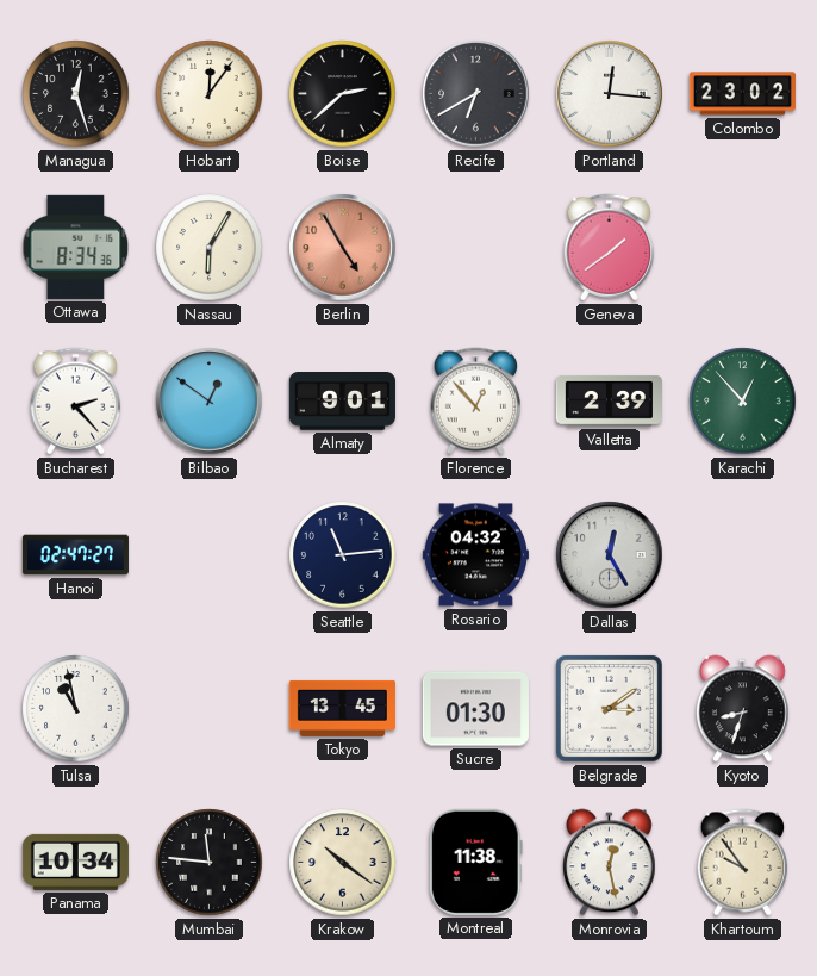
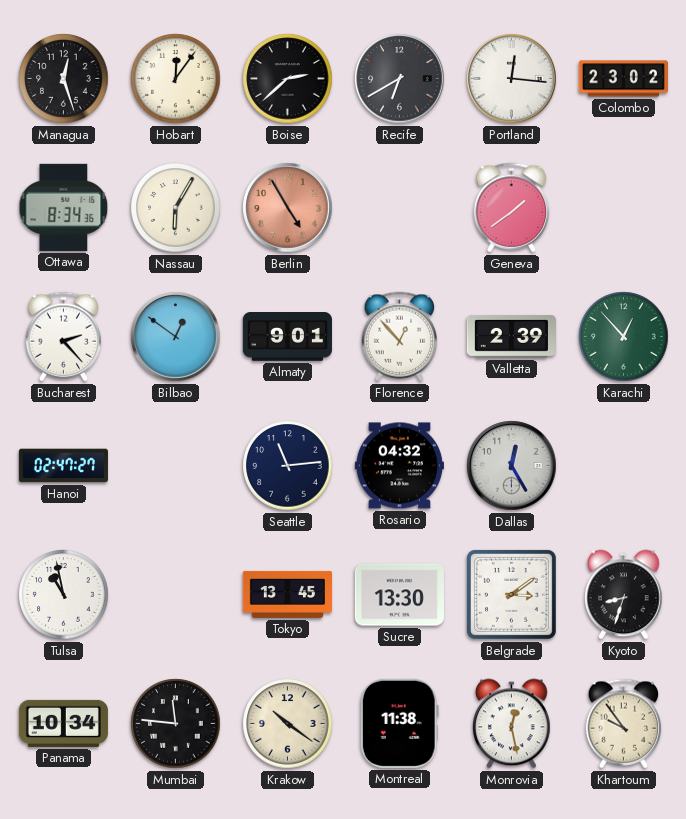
Sucre: 01:30 -> 13:30
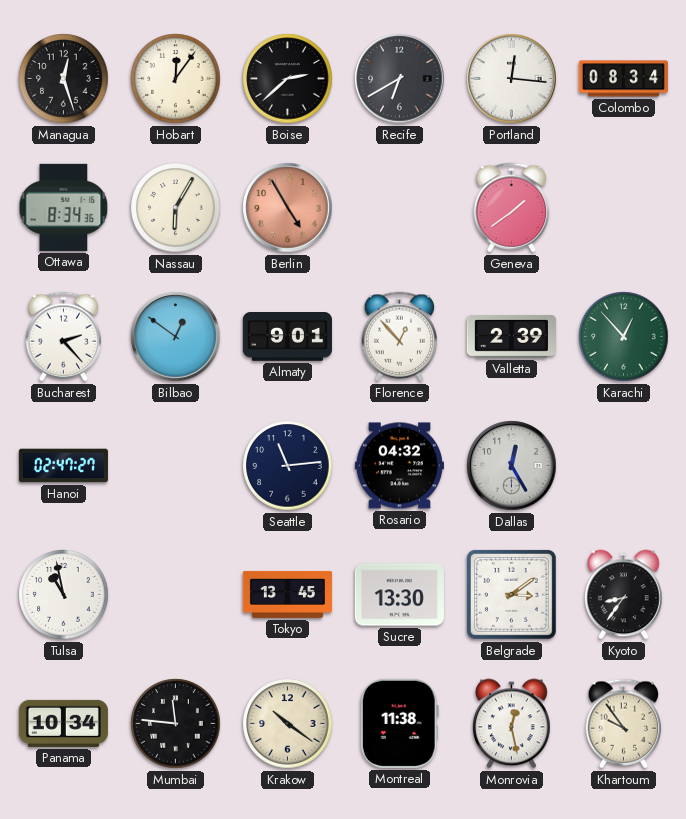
Colombo: 23:02 -> 08:34
Kyoto: 8:33 -> 8:36
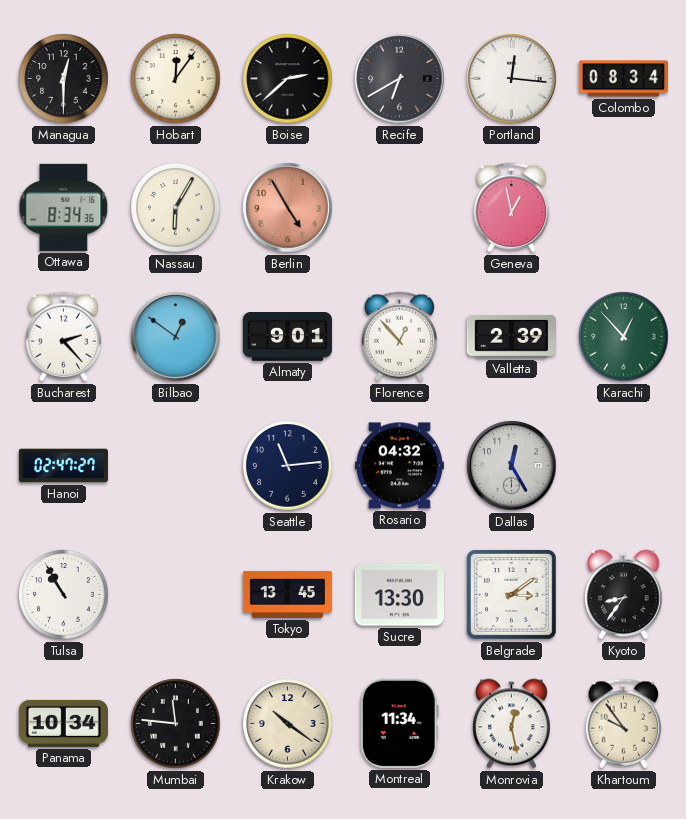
Managua: 12:27 -> 12:30
Geneva: 1:39 -> 12:58
Tulsa: 10:58 -> 10:55
Montreal: 11:38 -> 11:34
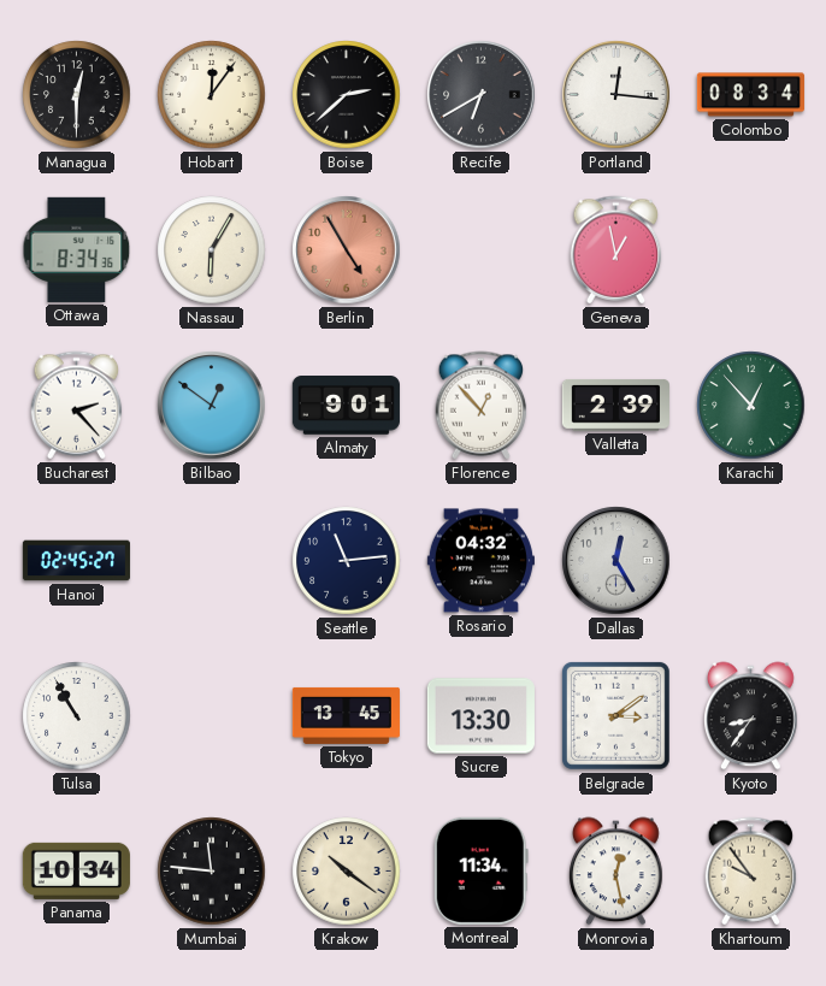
Hanoi: 02:47 -> 02:45
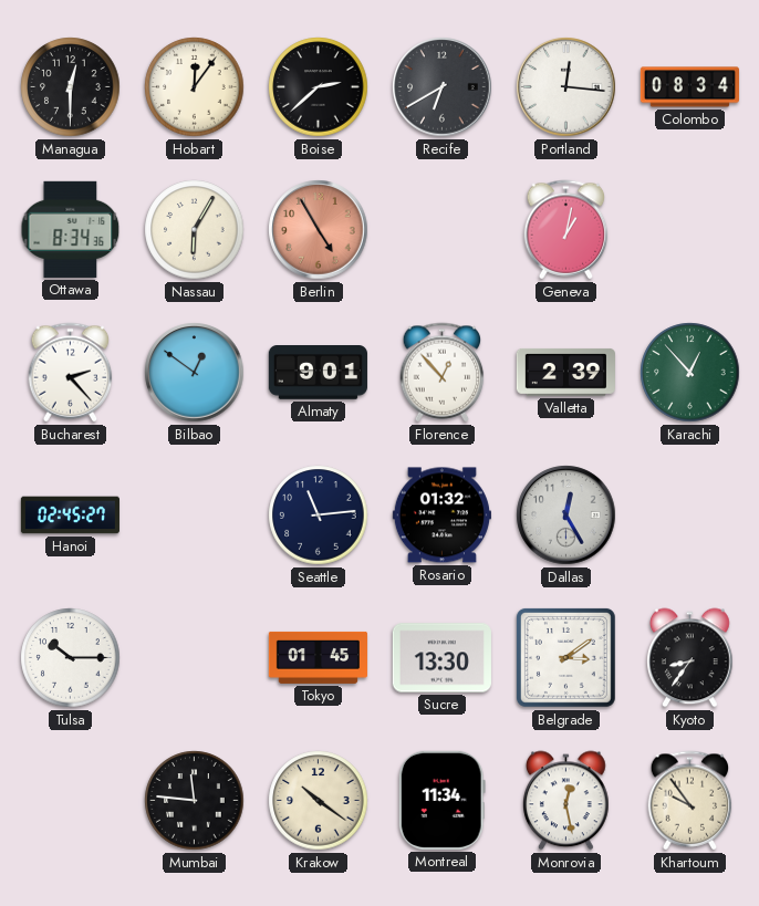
Geneva: 12:58 -> 1:02
Rosario: 04:32 -> 01:32
Tulsa: 10:55 -> 10:15
Tokyo: 13:45 -> 01:45
Panama: 10:34 -> none
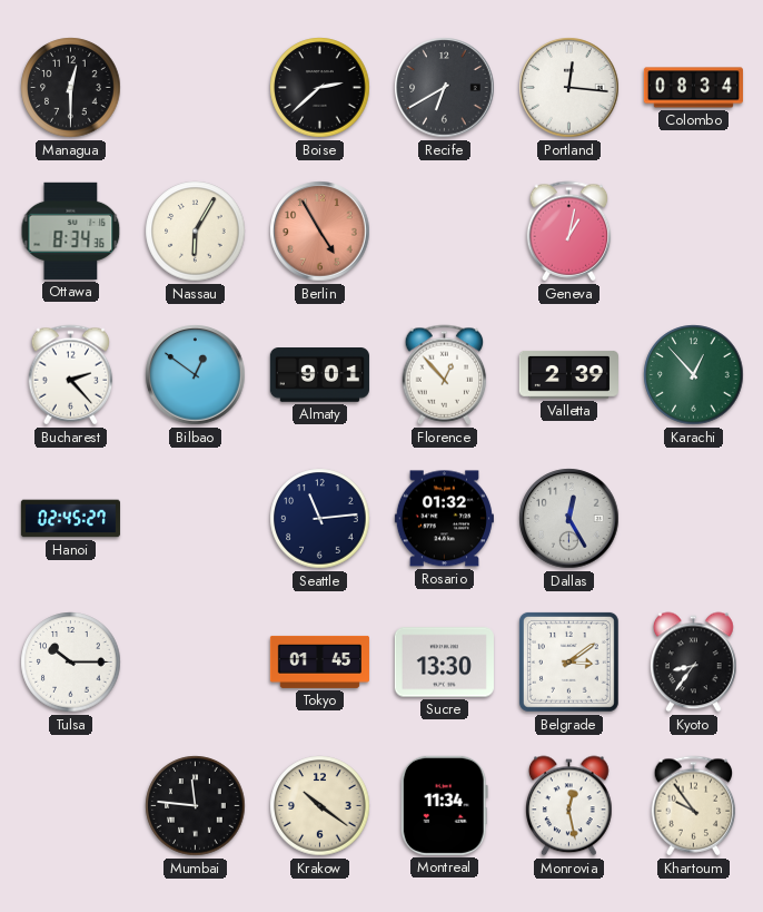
Hobart: 12:06 -> none
